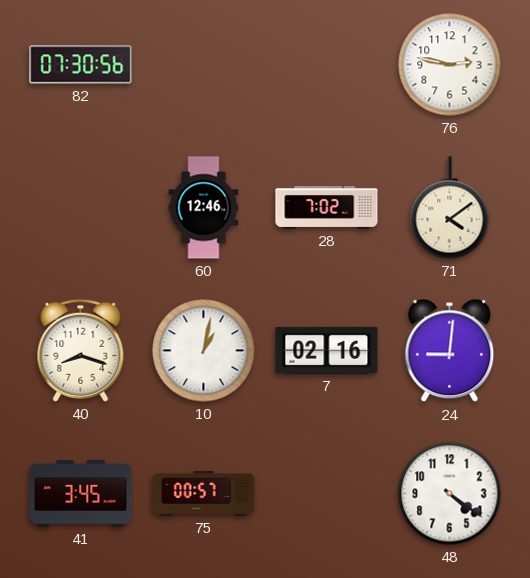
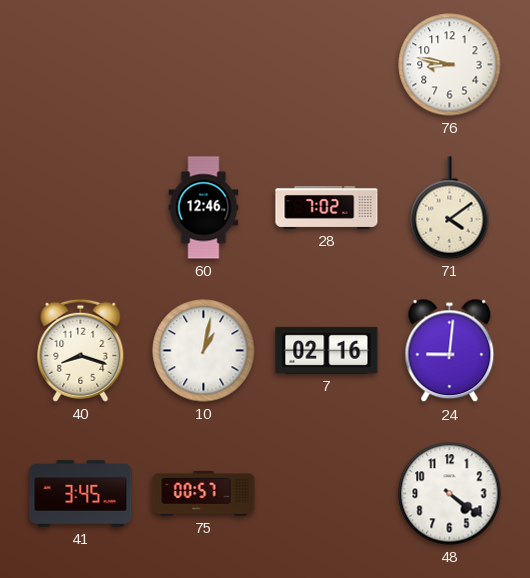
82: 07:30 -> none
76: 2:47 -> 8:47
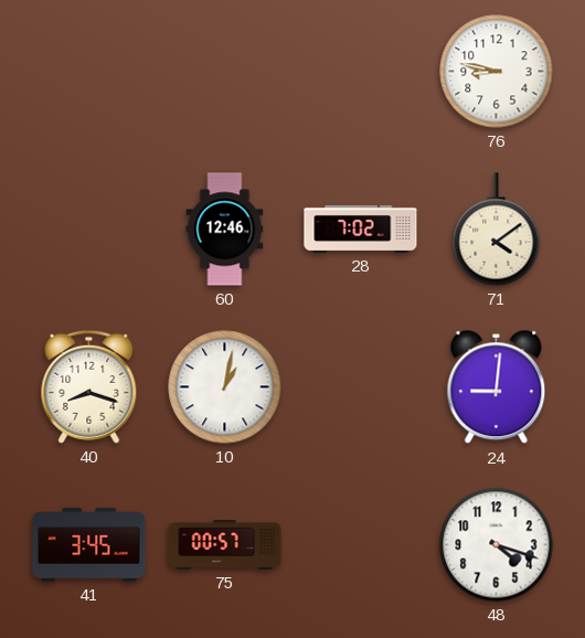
7: 02:16 -> none
48: 4:21 -> 4:18
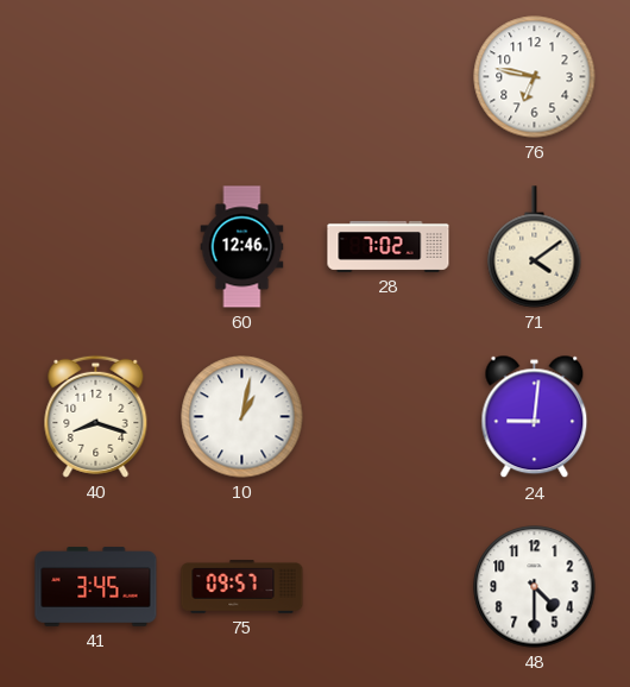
76: 8:47 -> 6:47
75: 00:57 -> 09:57
48: 4:18 -> 4:30
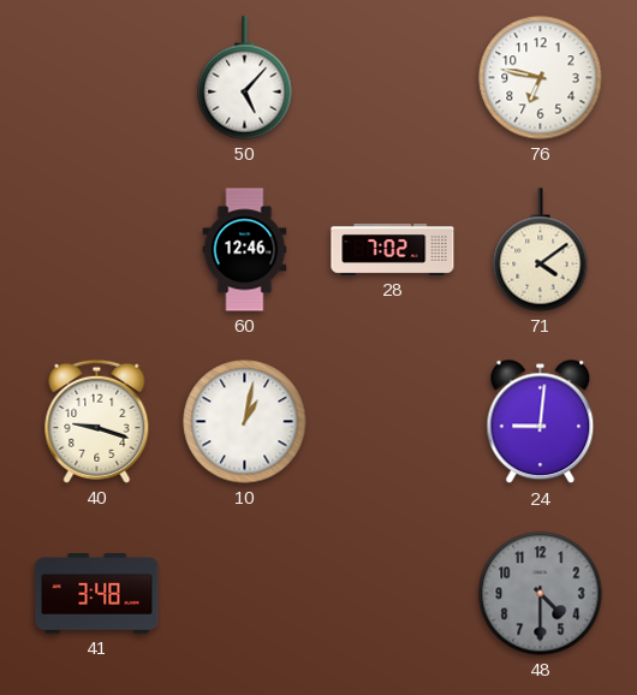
50: none -> 5:07
40: 8:18 -> 9:18
41: 3:45 -> 3:48
75: 09:57 -> none
48 dial: white -> grey
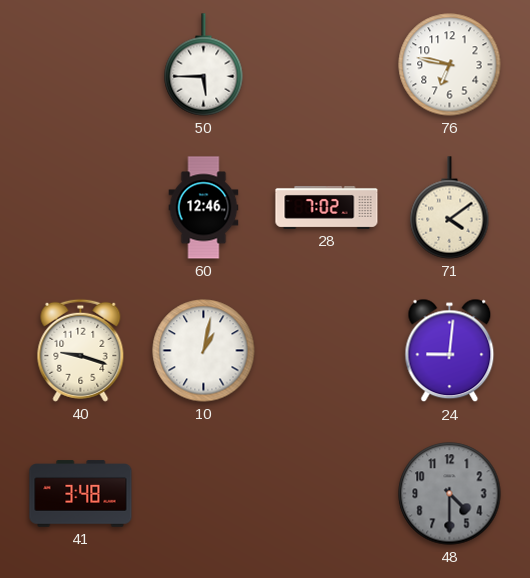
50: 5:07 -> 5:45
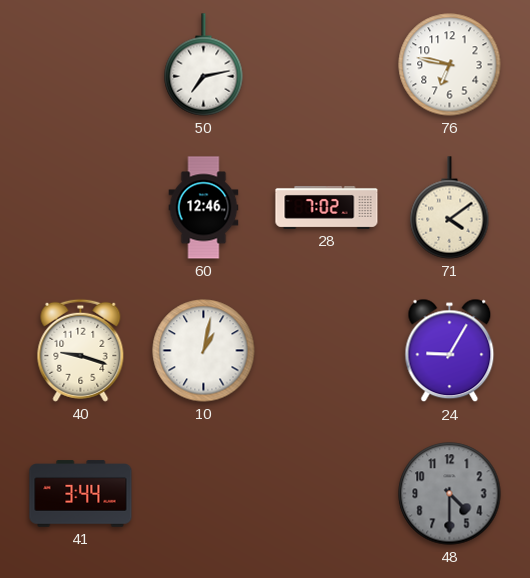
50: 5:45 -> 7:13
24: 9:01 -> 9:05
41: 3:48 -> 3:44
